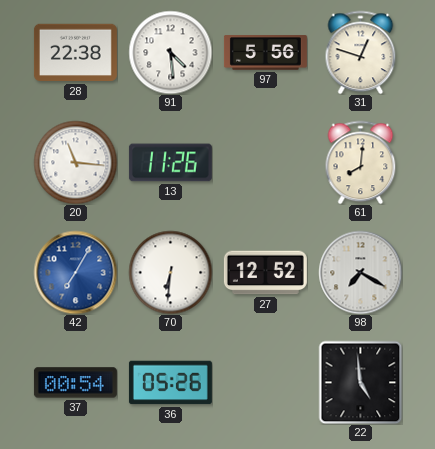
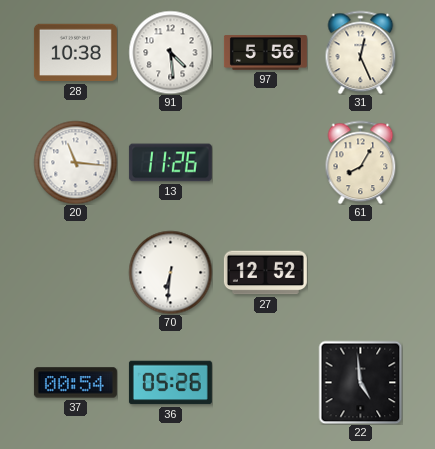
28: 22:38 -> 10:38
31: 12:48 -> 12:26
61: 8:01 -> 8:05
42: 7:05 -> none
98: 7:20 -> none
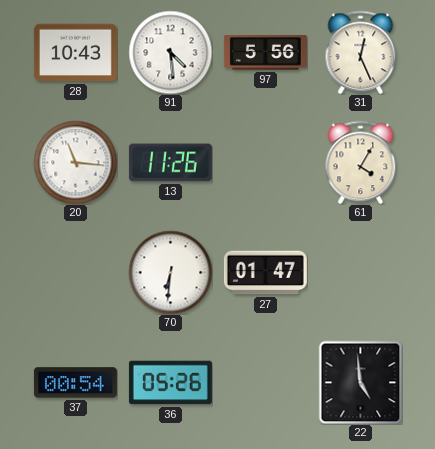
28: 10:38 -> 10:43
61: 8:05 -> 4:05
27: 12:52 -> 01:47
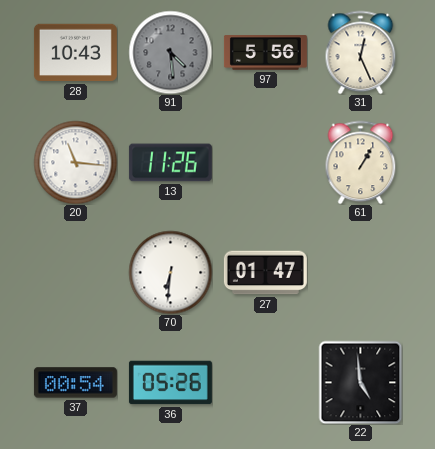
91 dial: white -> grey
61: 4:05 -> 1:05
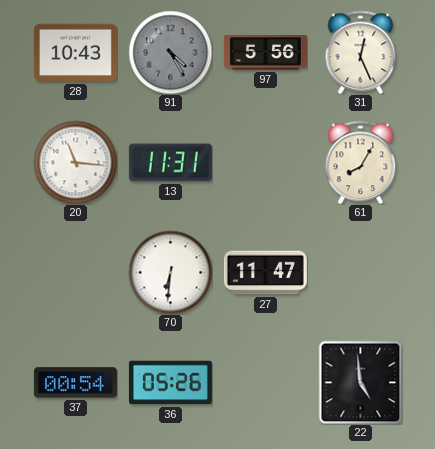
91: 4:29 -> 4:25
13: 11:26 -> 11:31
61: 1:05 -> 8:05
27: 01:47 -> 11:47
